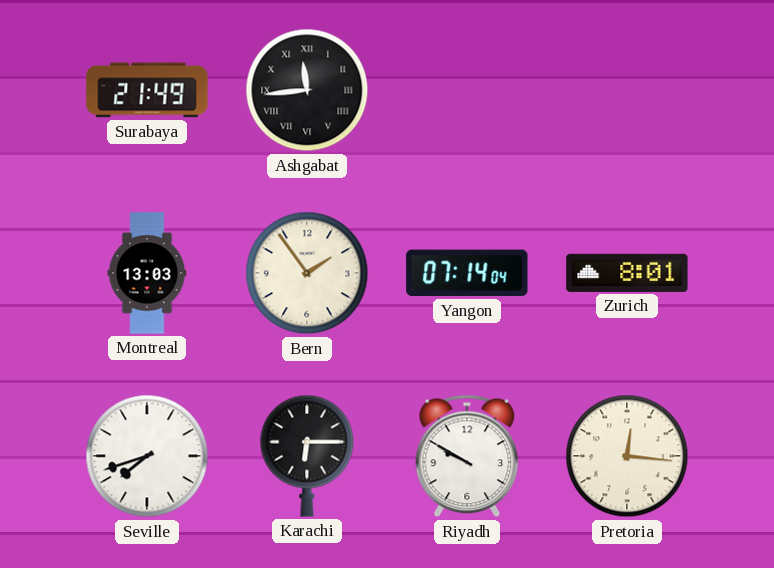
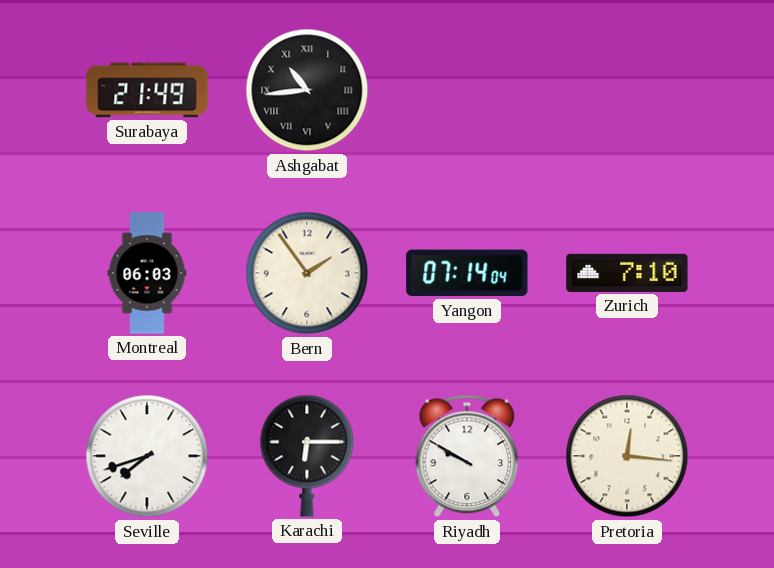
Ashgabat: 11:44 -> 10:44
Montreal: 13:03 -> 06:03
Zurich: 8:01 -> 7:10
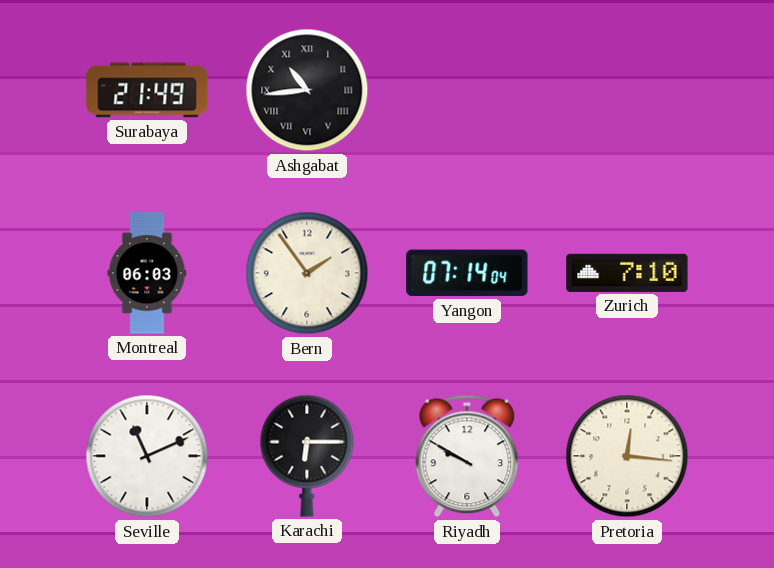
Seville: 7:42 -> 11:11
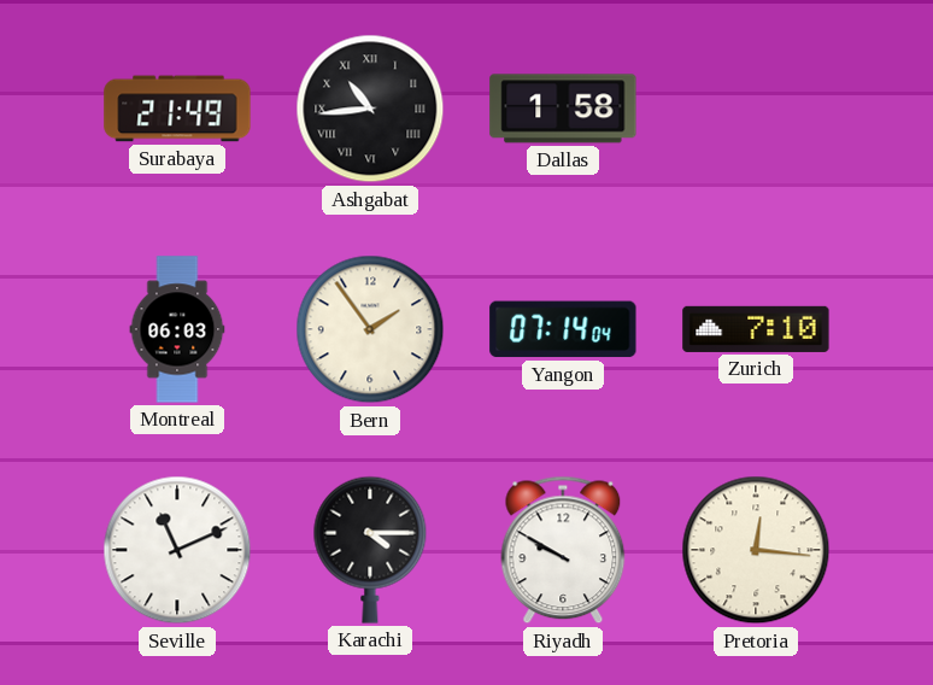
Dallas: none -> 1:58
Karachi: 6:15 -> 4:15
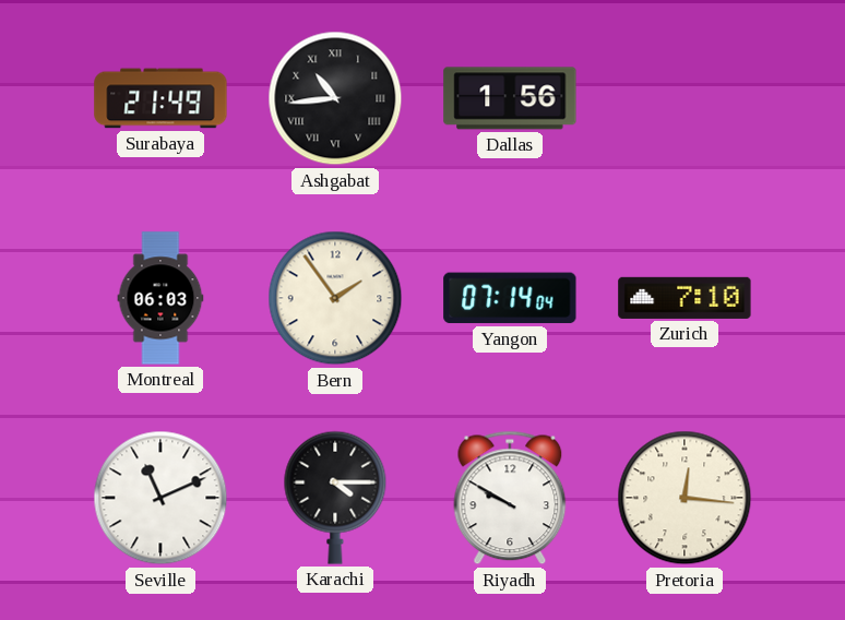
Dallas: 1:58 -> 1:56
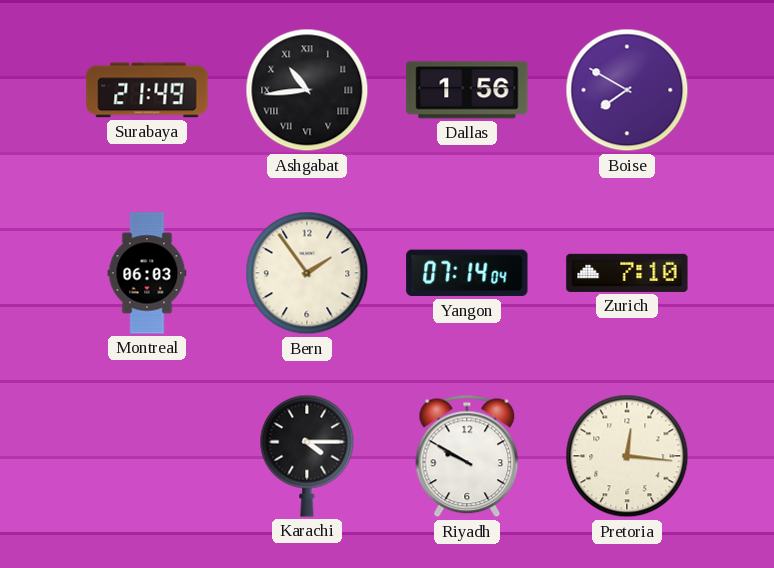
Boise: none -> 7:50
Seville: 11:11 -> none
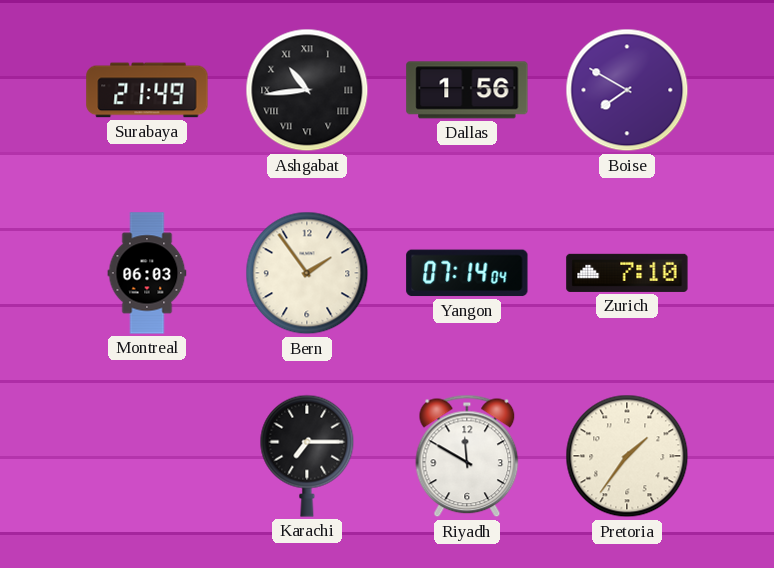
Karachi: 4:15 -> 7:15
Riyadh: 9:50 -> 11:50
Pretoria: 12:16 -> 1:36
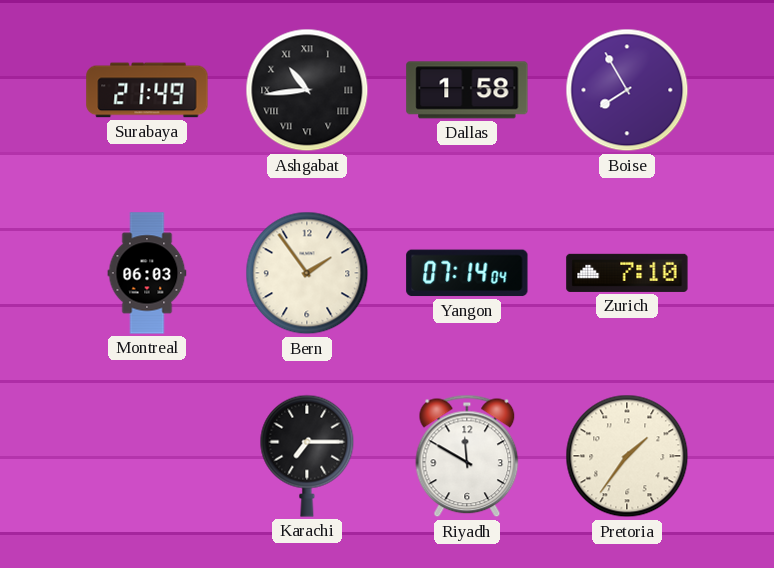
Dallas: 1:56 -> 1:58
Boise: 7:50 -> 7:55
